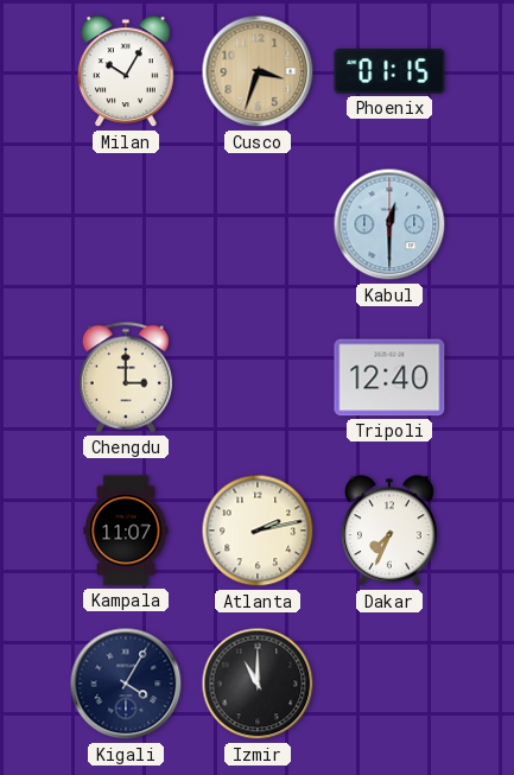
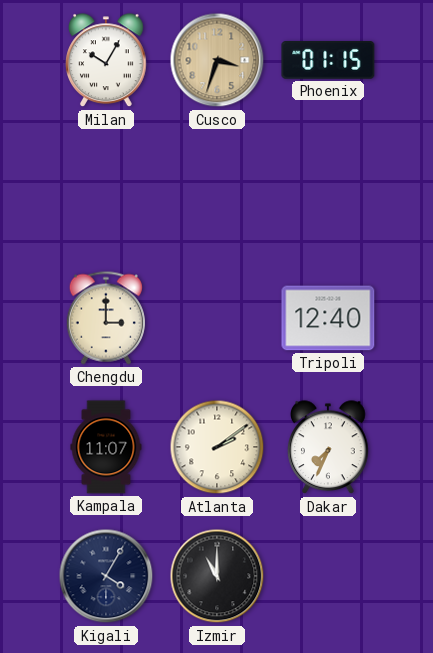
Kabul: 12:30 -> none
Atlanta: 2:13 -> 2:09
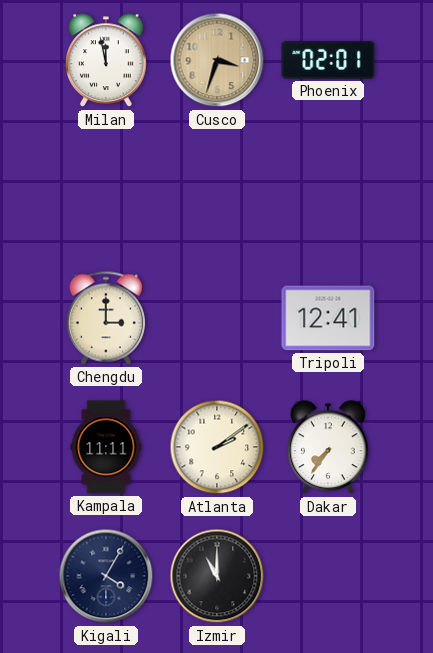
Milan: 10:05 -> 11:58
Phoenix: 01:15 -> 02:01
Tripoli: 12:40 -> 12:41
Kampala: 11:07 -> 11:11
Dakar: 7:34 -> 7:36
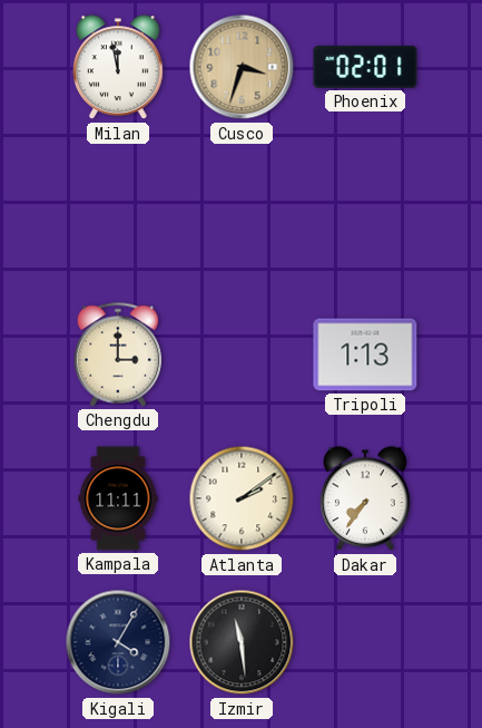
Tripoli: 12:41 -> 1:13
Izmir: 11:00 -> 11:29
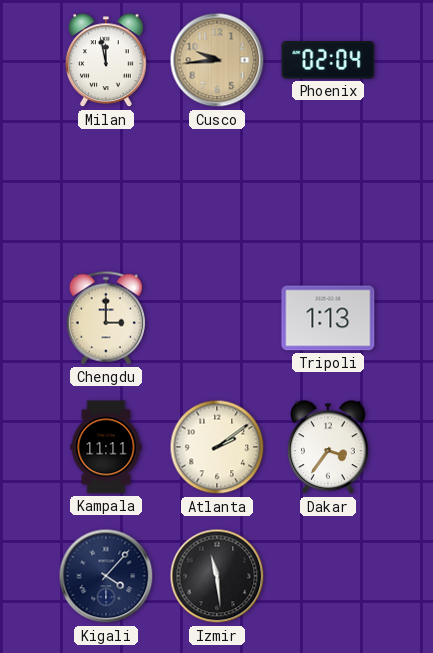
Cusco: 3:33 -> 9:44
Phoenix: 02:01 -> 02:04
Dakar: 7:36 -> 3:36
Kigali: 4:05 -> 4:07
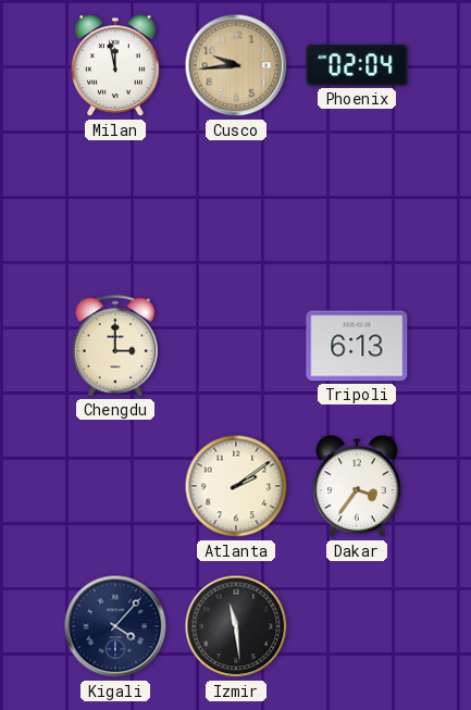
Tripoli: 1:13 -> 6:13
Kampala: 11:11 -> none
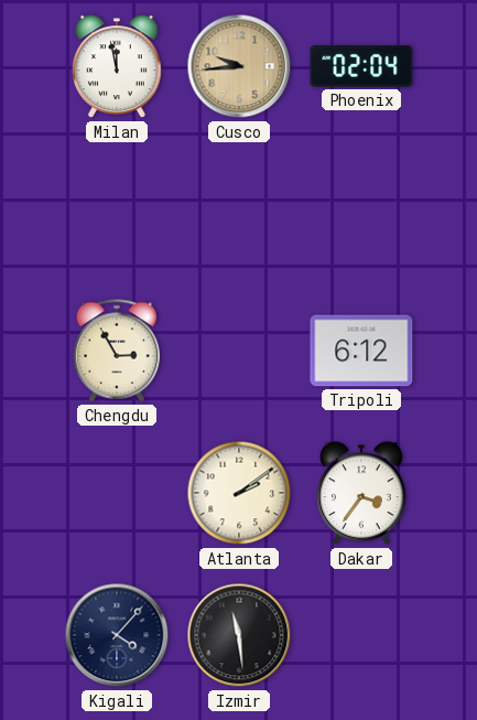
Chengdu: 3:00 -> 2:55
Tripoli: 6:13 -> 6:12
